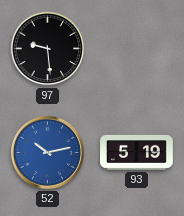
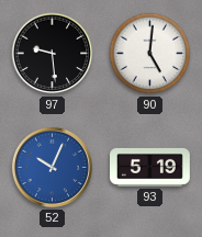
90: none -> 5:01
52: 10:13 -> 10:04
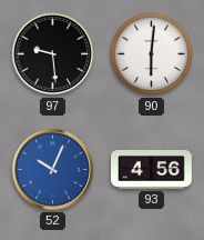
90: 5:01 -> 6:01
93: 5:19 -> 4:56
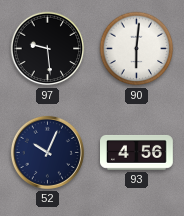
52 dial: blue -> navy
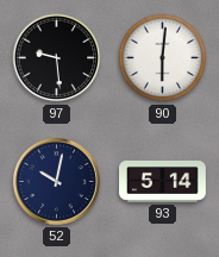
52: 10:04 -> 10:02
93: 4:56 -> 5:14
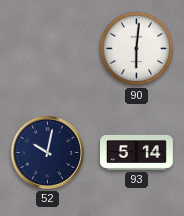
97: 9:29 -> none
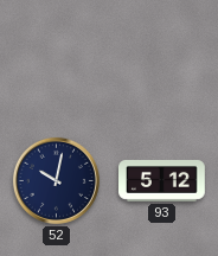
90: 6:01 -> none
93: 5:14 -> 5:12
